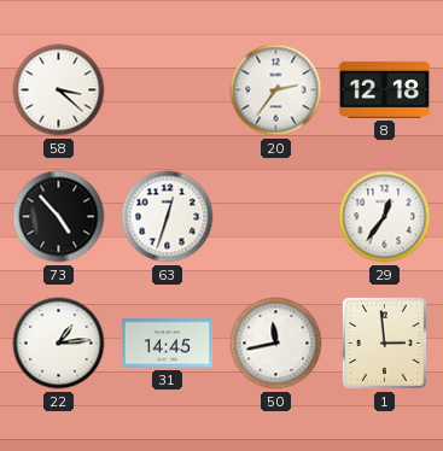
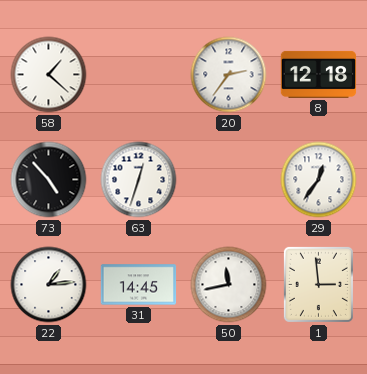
58: 3:22 -> 1:22
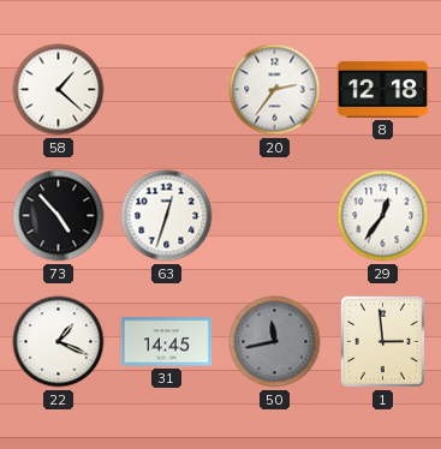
22: 1:14 -> 1:19
50 dial: white -> grey
